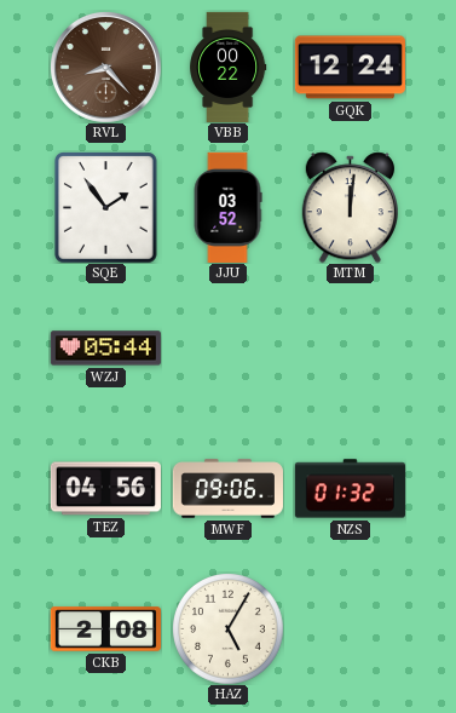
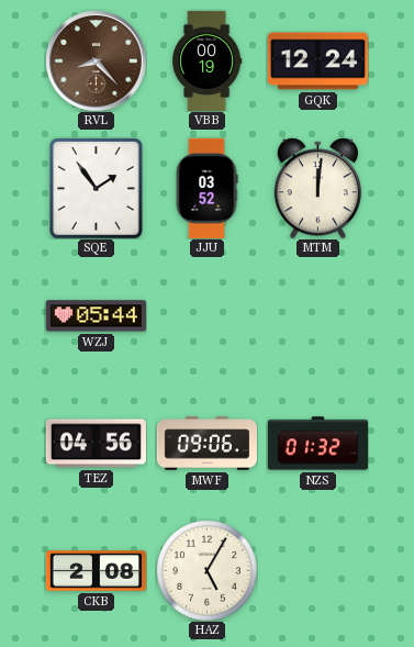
VBB: 00:22 -> 00:19
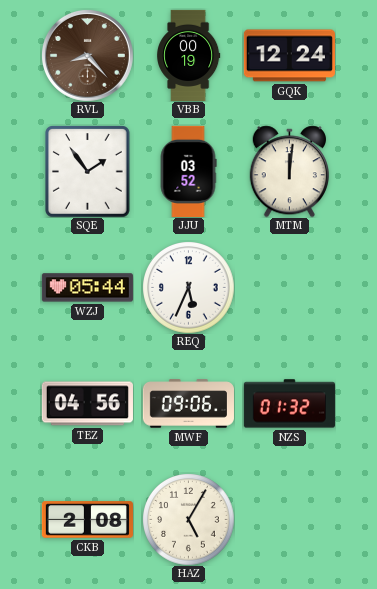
REQ: none -> 5:34
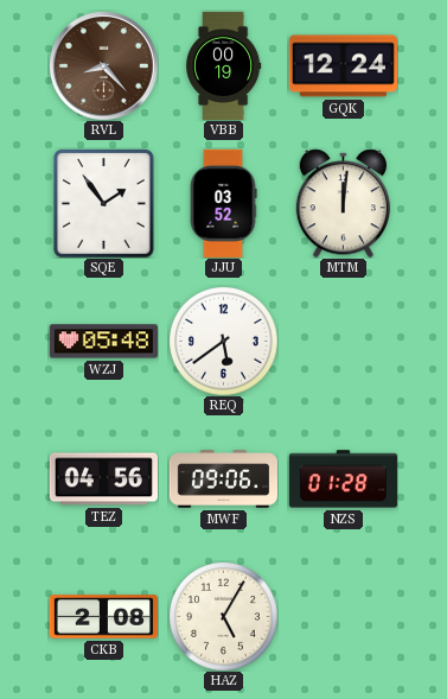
WZJ: 05:44 -> 05:48
REQ: 5:34 -> 5:39
NZS: 01:32 -> 01:28
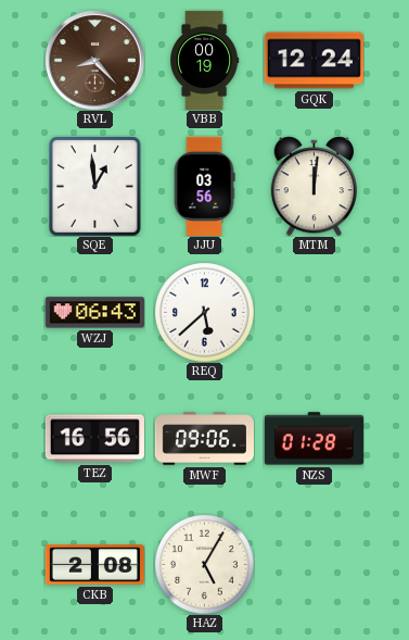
SQE: 1:54 -> 12:59
JJU: 03:52 -> 03:56
WZJ: 05:48 -> 06:43
REQ: 5:39 -> 5:38
TEZ: 04:56 -> 16:56
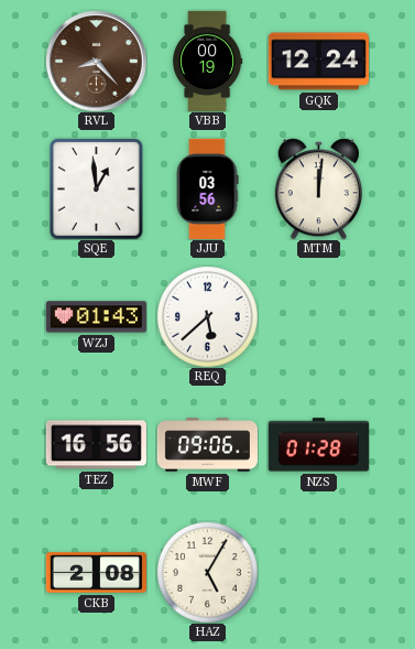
WZJ: 06:43 -> 01:43
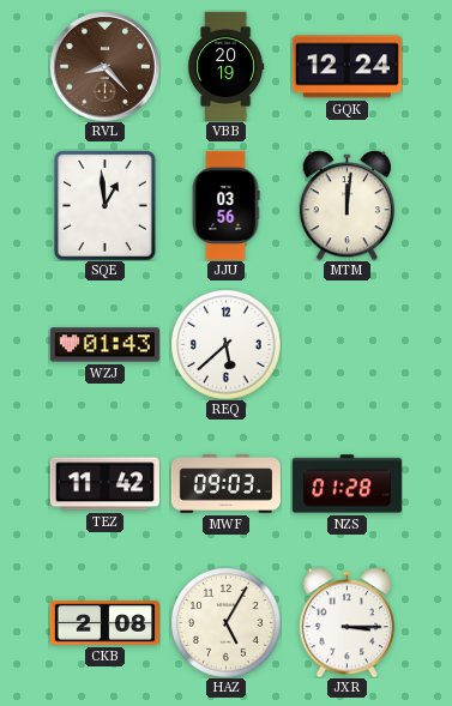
VBB: 00:19 -> 20:19
TEZ: 16:56 -> 11:42
MWF: 09:06 -> 09:03
JXR: none -> 3:15
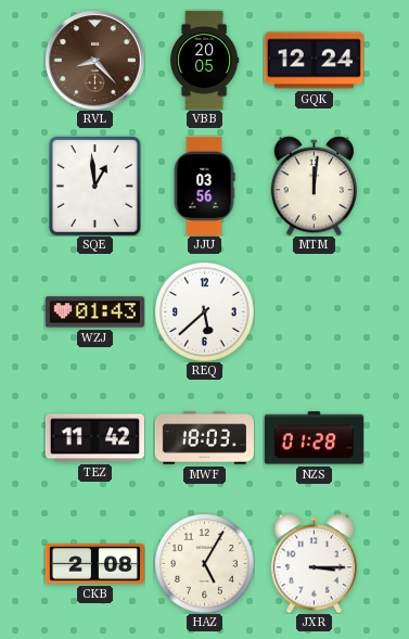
VBB: 20:19 -> 20:05
MWF: 09:03 -> 18:03
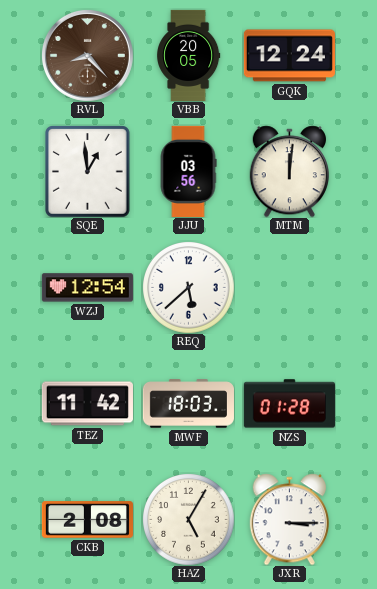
WZJ: 01:43 -> 12:54
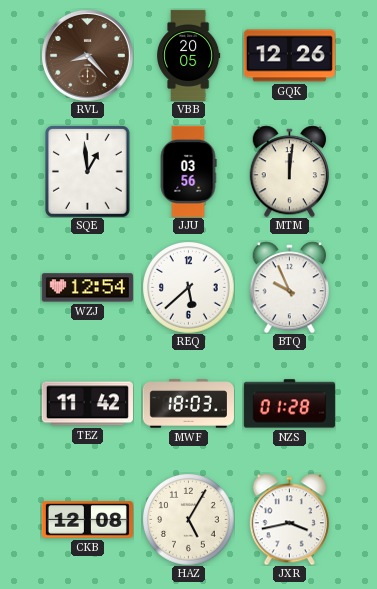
GQK: 12:24 -> 12:26
BTQ: none -> 9:56
CKB: 2:08 -> 12:08
JXR: 3:15 -> 3:43
